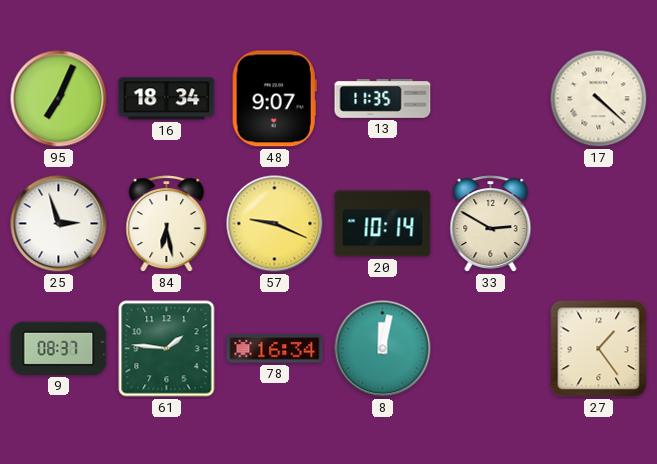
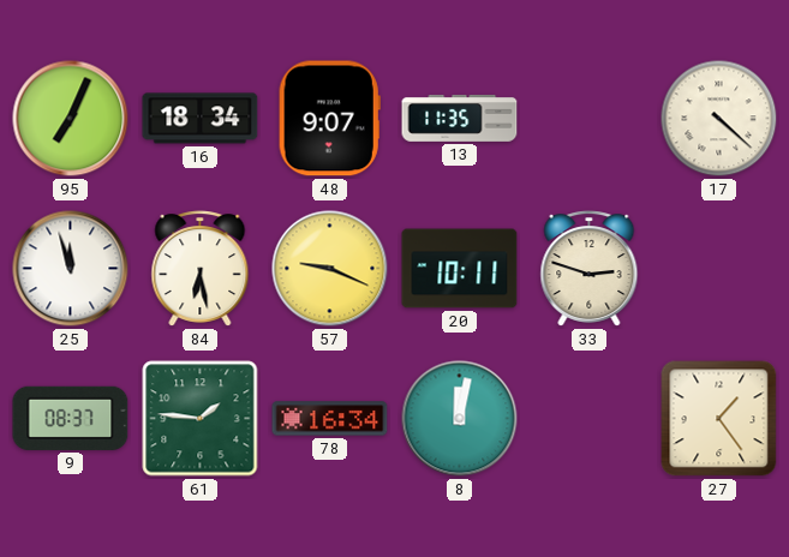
25: 2:57 -> 11:57
20: 10:14 -> 10:11
33: 2:50 -> 2:48
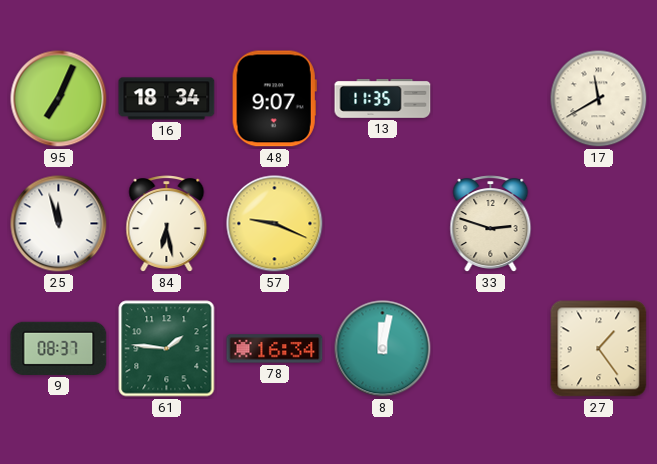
17: 4:22 -> 11:40
20: 10:11 -> none
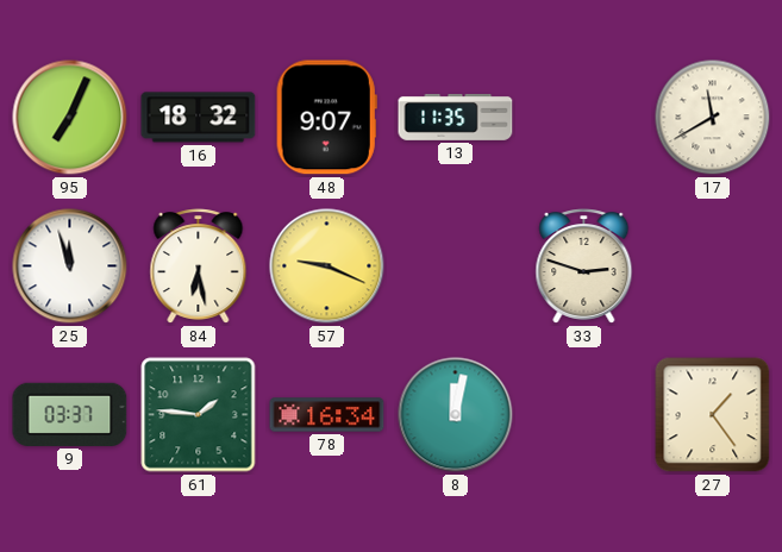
16: 18:34 -> 18:32
9: 08:37 -> 03:37
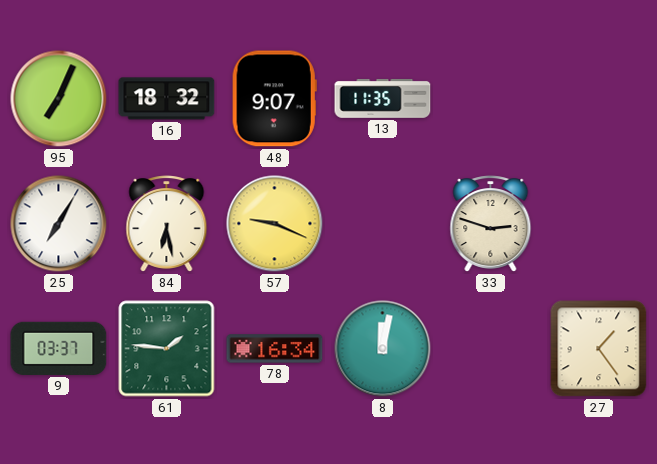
17: 11:40 -> none
25: 11:57 -> 7:05
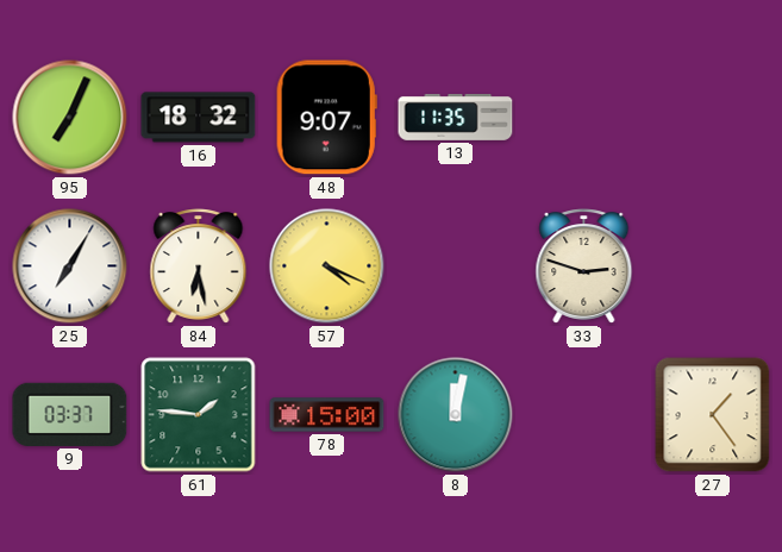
57: 9:19 -> 4:19
78: 16:34 -> 15:00
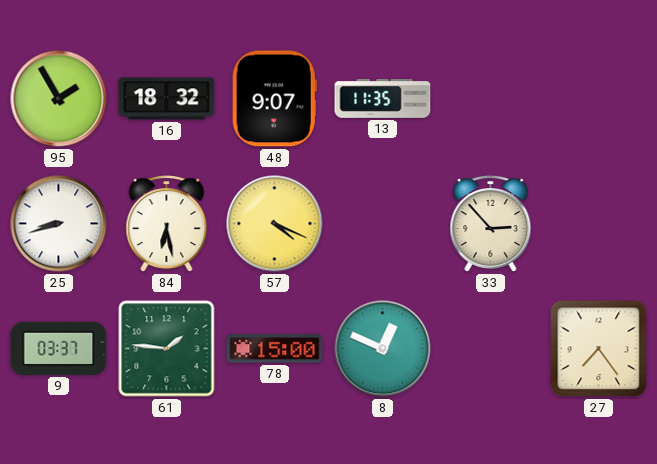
95: 7:04 -> 1:55
25: 7:05 -> 8:42
33: 2:48 -> 2:53
8: 12:02 -> 12:49
27: 1:24 -> 7:24
